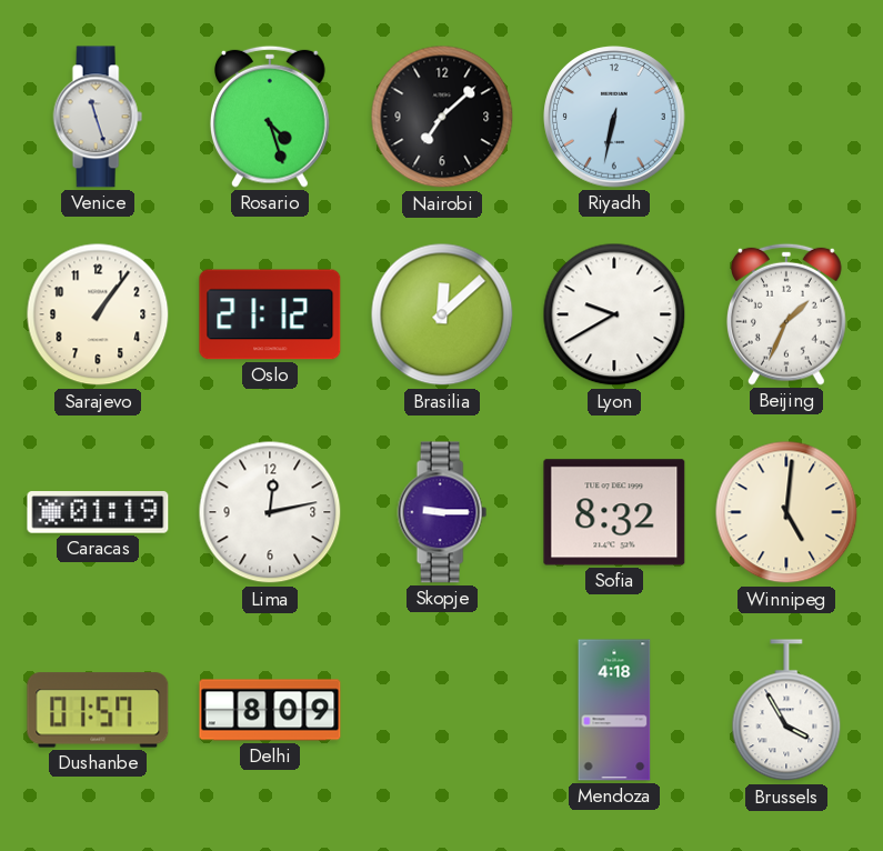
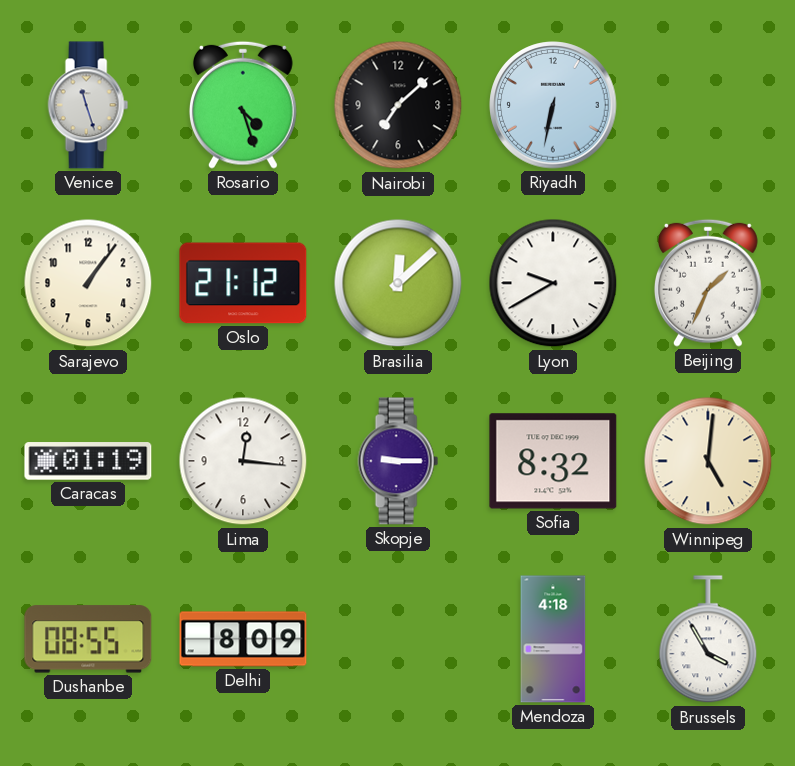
Lima: 12:13 -> 12:16
Dushanbe: 01:57 -> 08:55
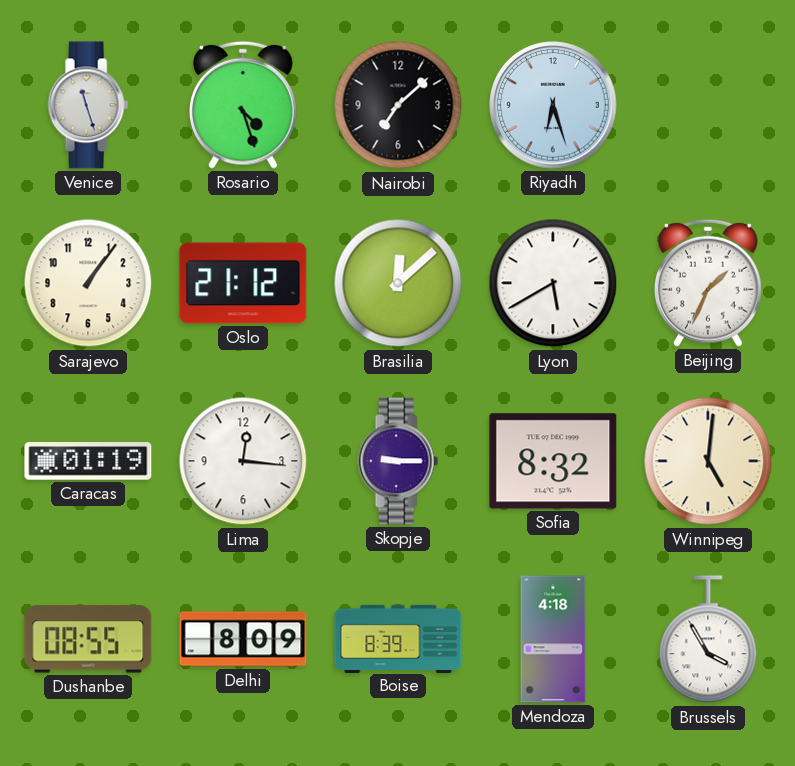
Riyadh: 6:32 -> 6:27
Lyon: 9:40 -> 5:40
Boise: none -> 8:39
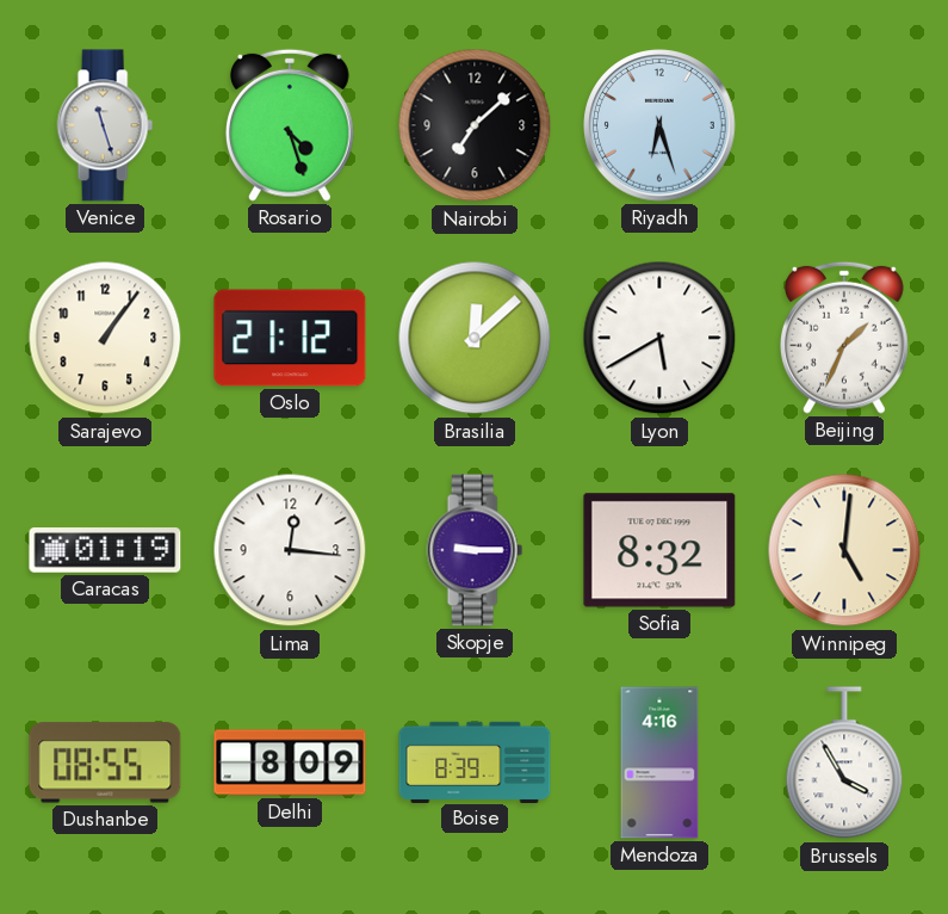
Mendoza: 4:18 -> 4:16
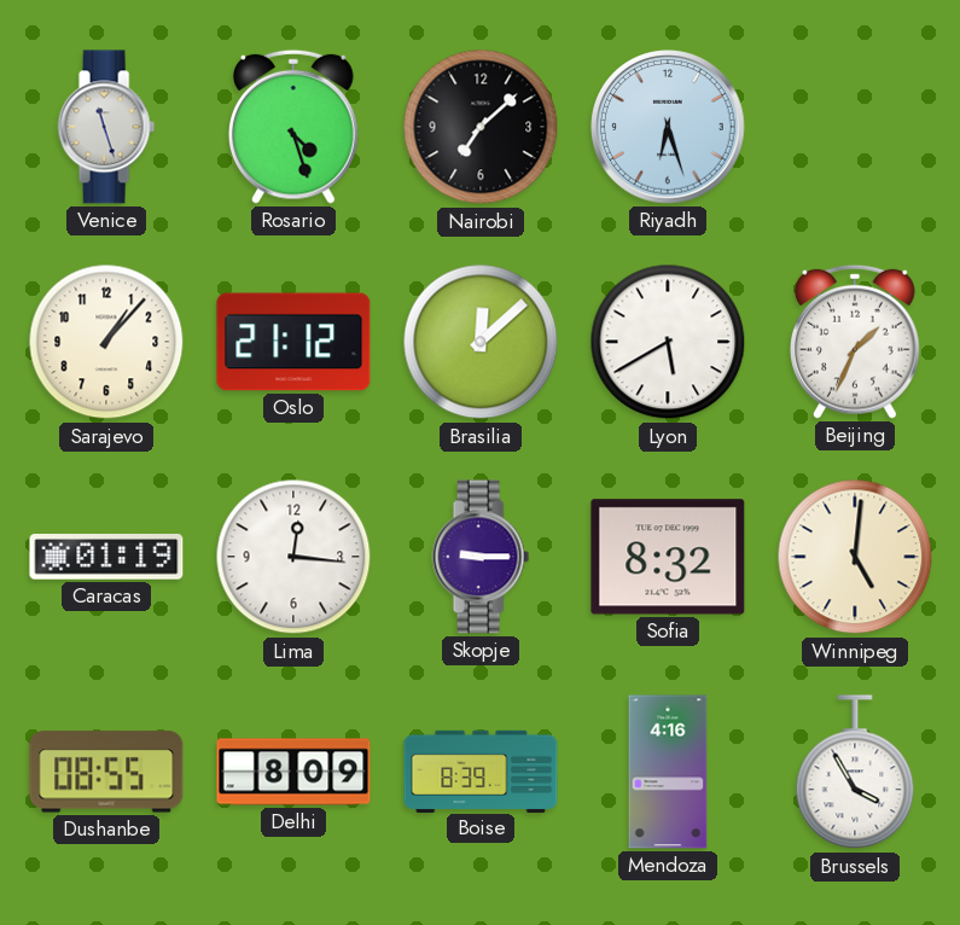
Sarajevo: 1:06 -> 1:07
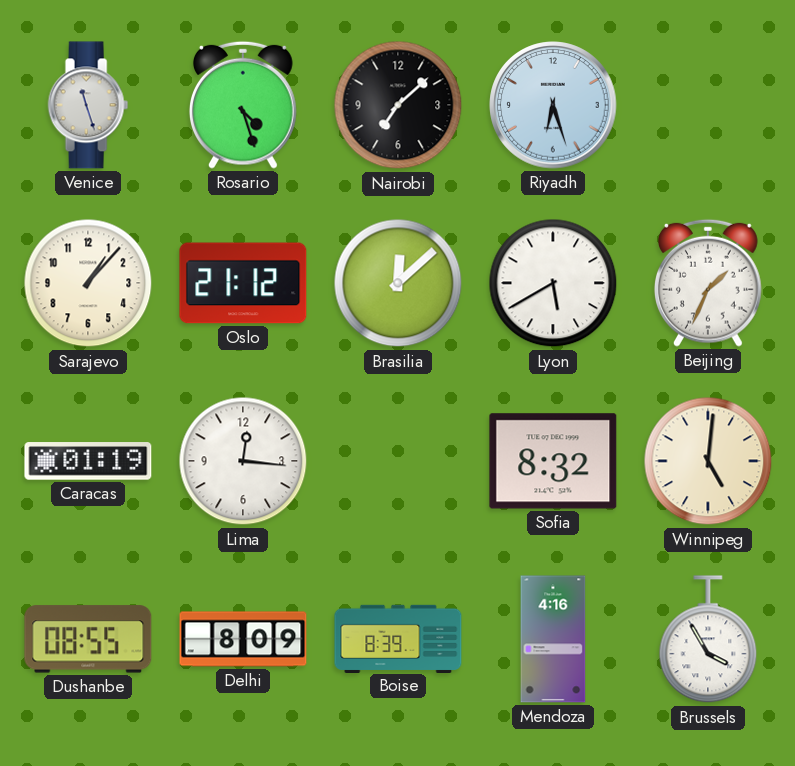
Skopje: 9:15 -> none
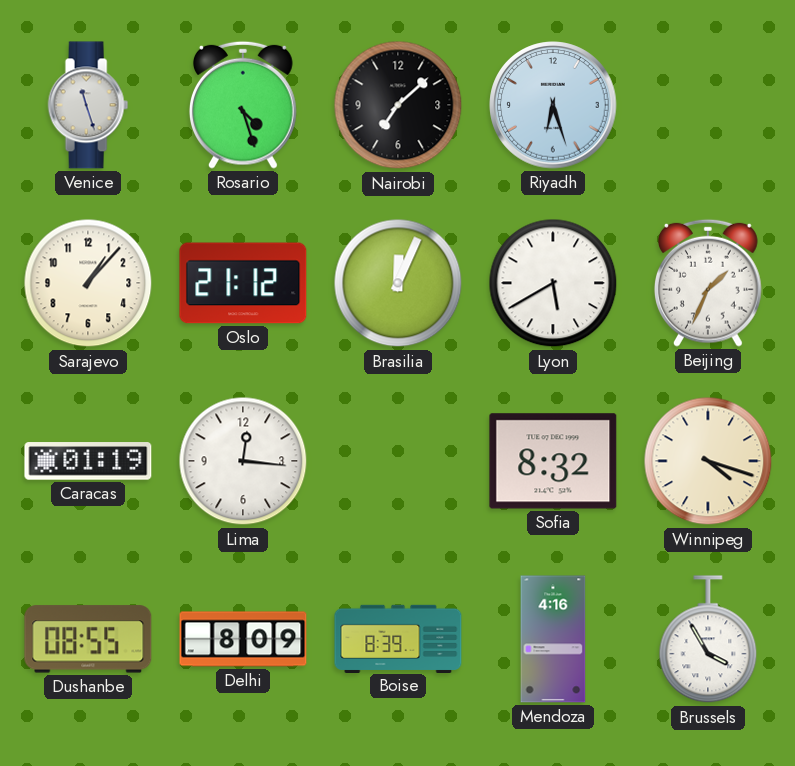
Brasilia: 12:08 -> 12:04
Winnipeg: 5:01 -> 4:18
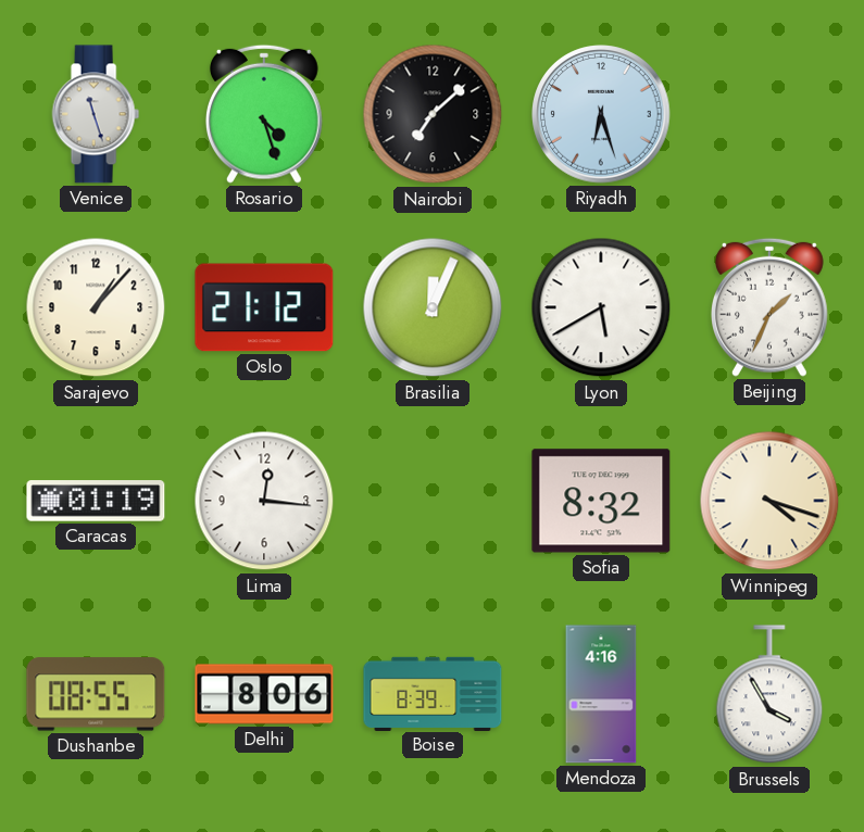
Delhi: 8:09 -> 8:06
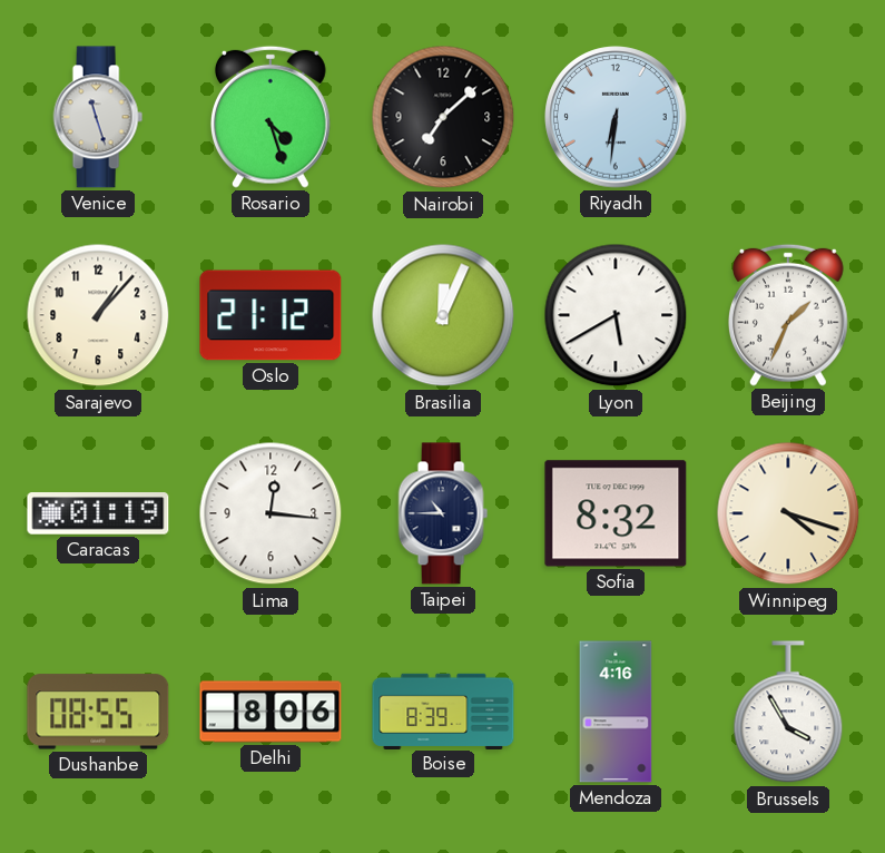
Riyadh: 6:27 -> 6:31
Taipei: none -> 10:45
